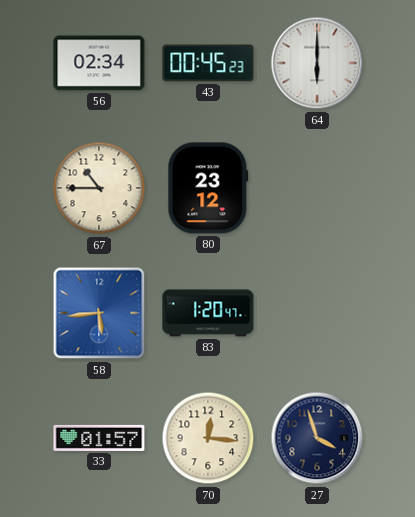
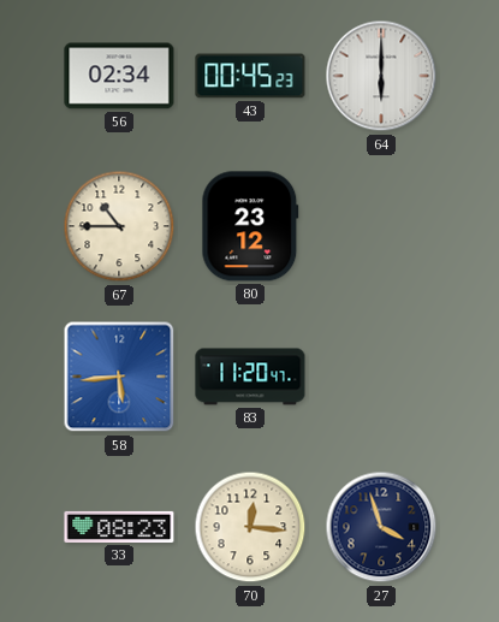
83: 1:20 -> 11:20
33: 01:57 -> 08:23
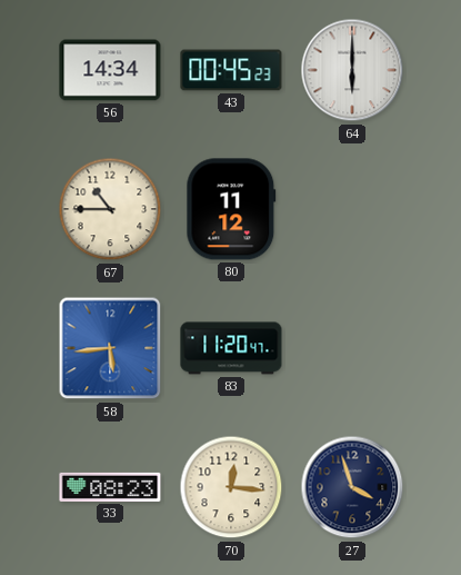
56: 02:34 -> 14:34
80: 23:12 -> 11:12
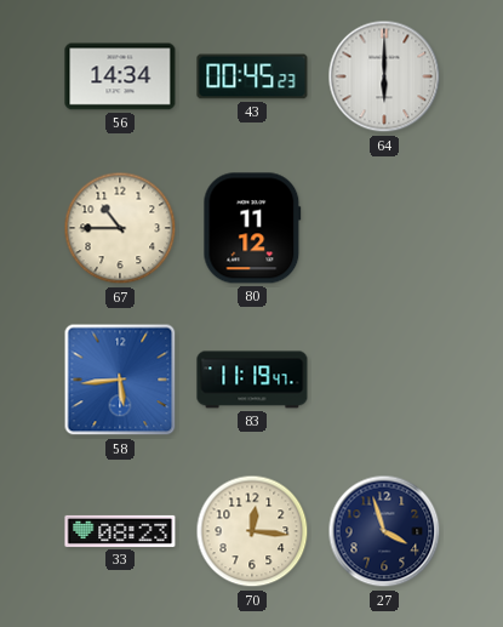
83: 11:20 -> 11:19
